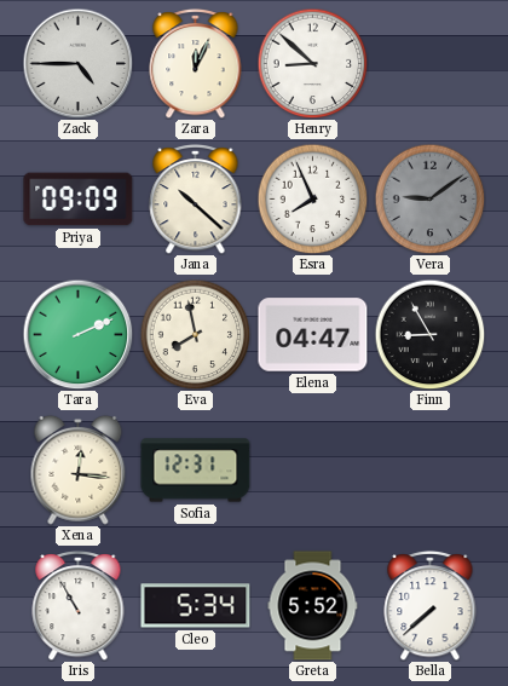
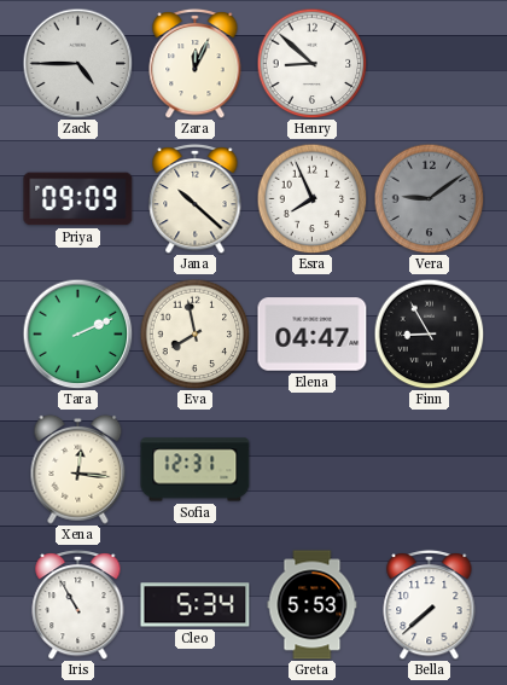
Greta: 5:52 -> 5:53
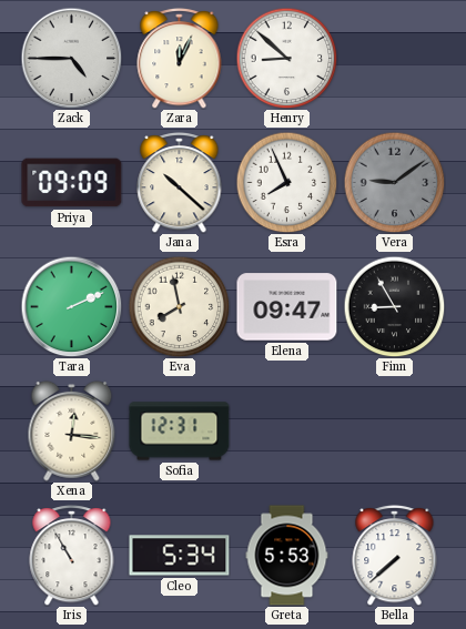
Elena: 04:47 -> 09:47
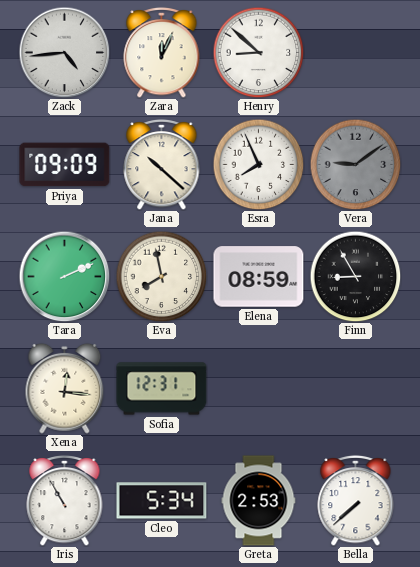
Zack: 4:45 -> 4:44
Elena: 09:47 -> 08:59
Greta: 5:53 -> 2:53
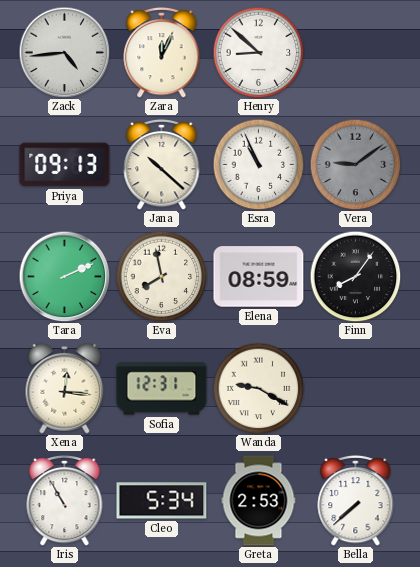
Priya: 09:09 -> 09:13
Esra: 7:56 -> 10:56
Finn: 8:55 -> 8:06
Wanda: none -> 9:20
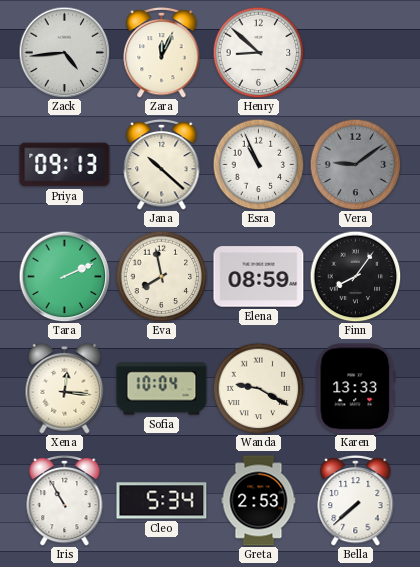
Sofia: 12:31 -> 10:04
Karen: none -> 13:33
